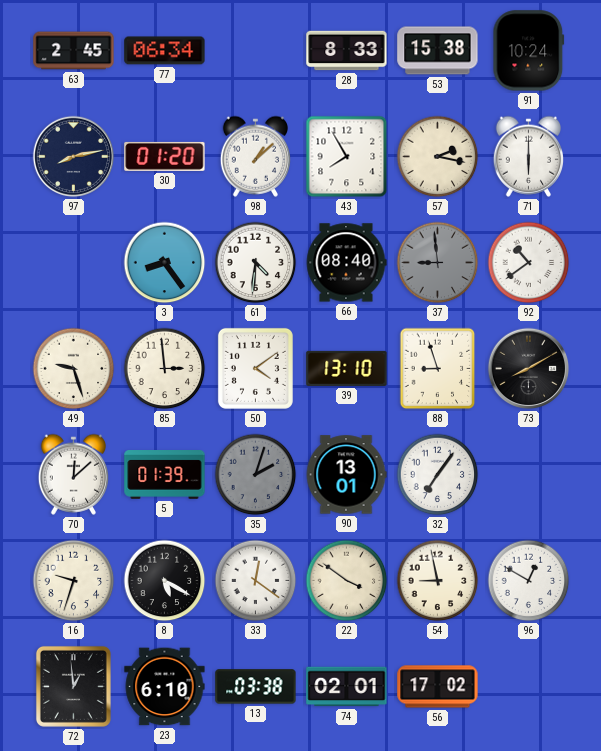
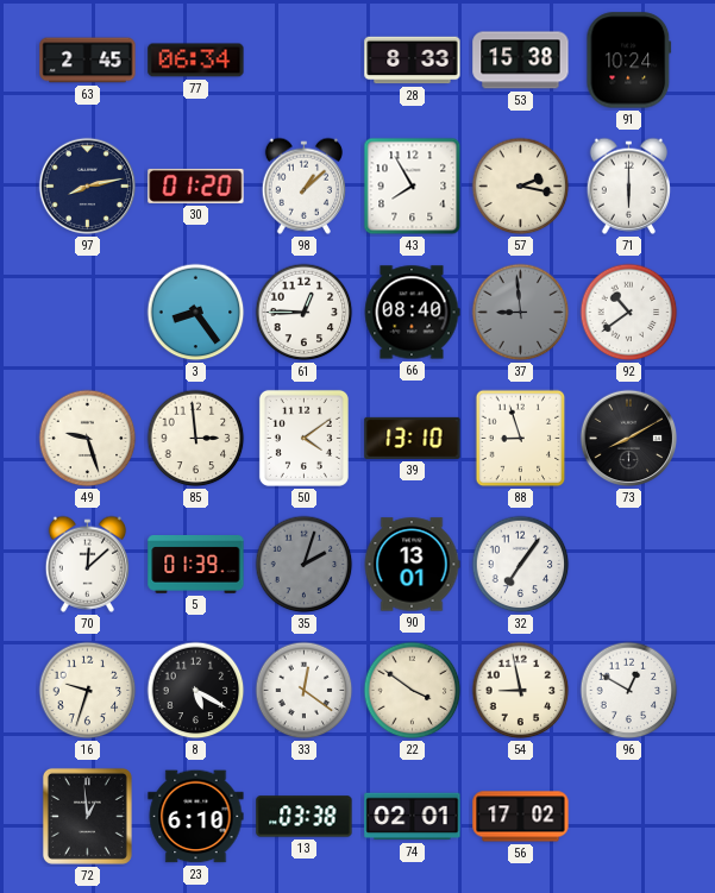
61: 4:31 -> 12:45
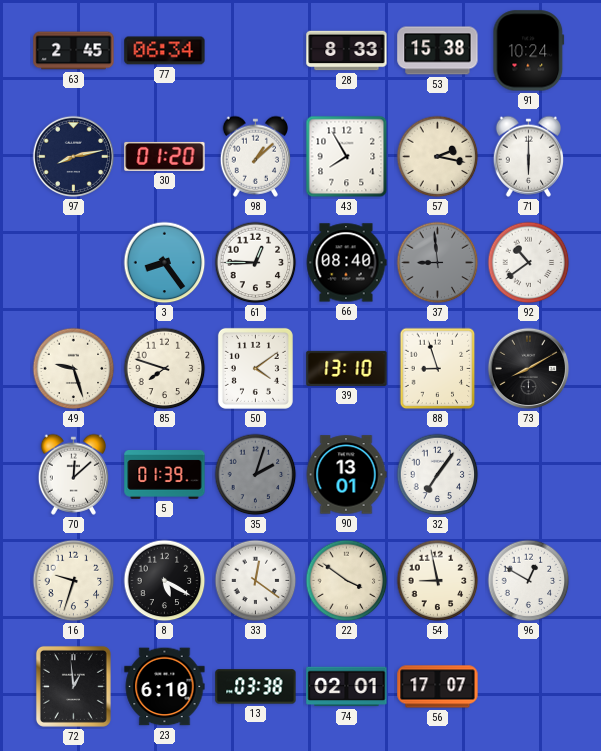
85: 2:59 -> 7:48
56: 17:02 -> 17:07
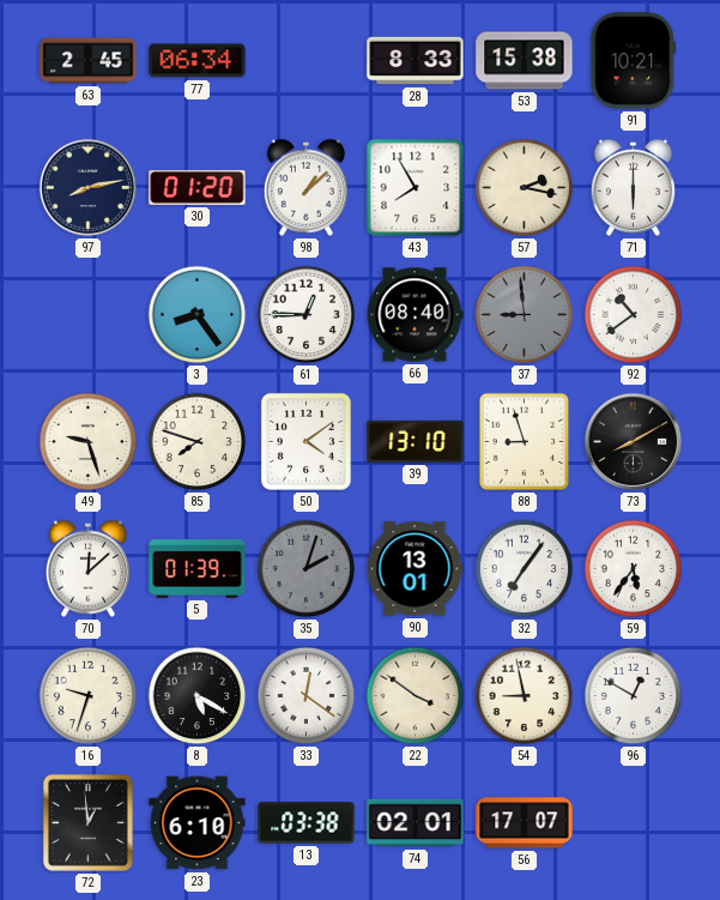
91: 10:24 -> 10:21
59: none -> 5:36
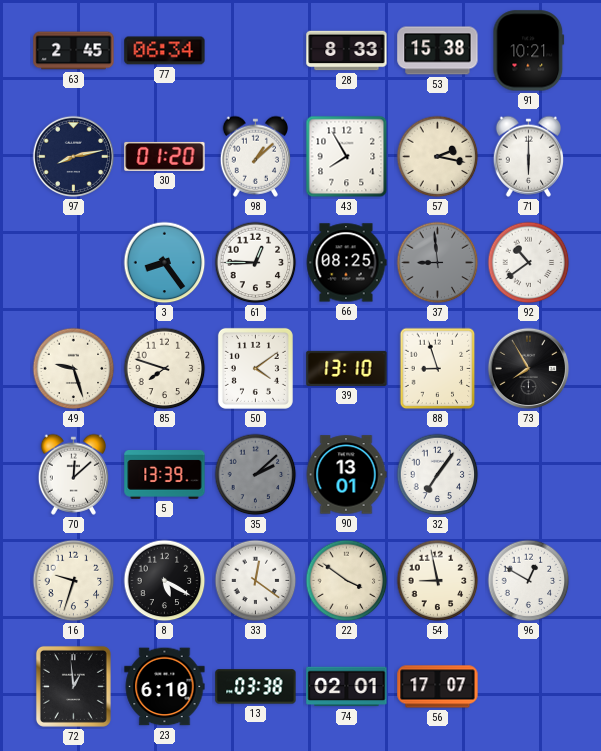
66: 08:40 -> 08:25
73: 8:10 -> 7:55
5: 01:39 -> 13:39
35: 2:03 -> 2:08
59: 5:36 -> none
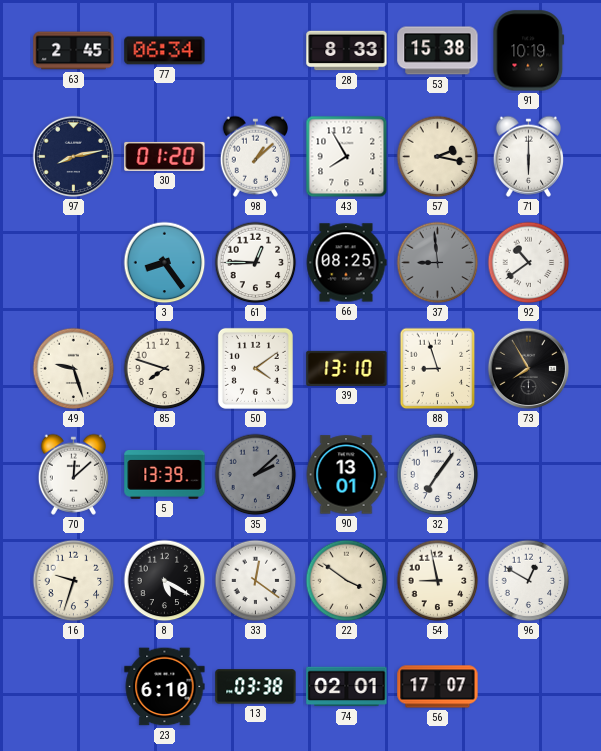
91: 10:21 -> 10:19
72: 12:59 -> none
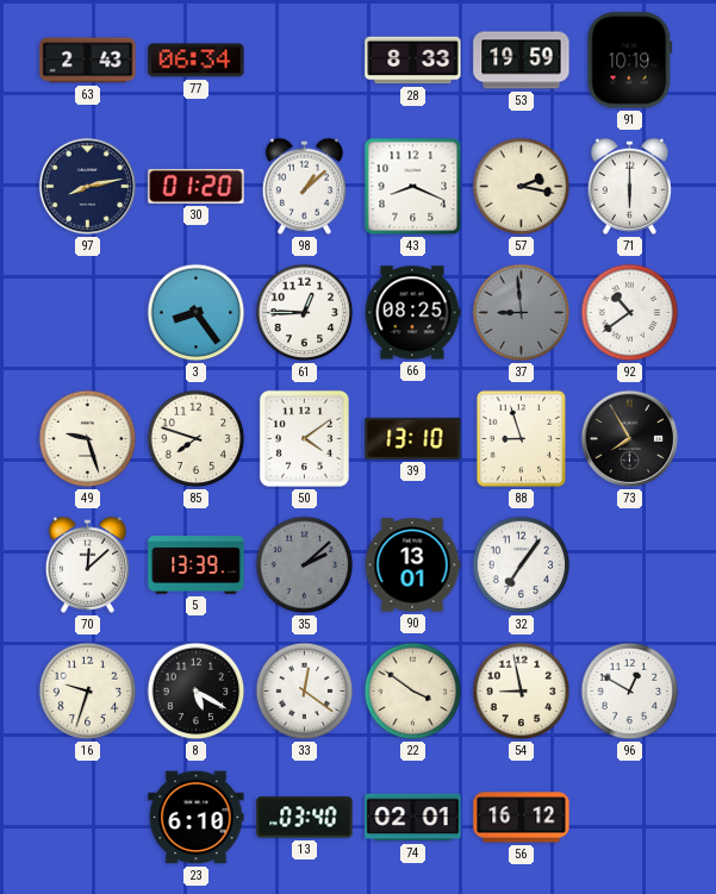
63: 2:45 -> 2:43
53: 15:38 -> 19:59
43: 7:55 -> 8:19
13: 03:38 -> 03:40
56: 17:07 -> 16:12
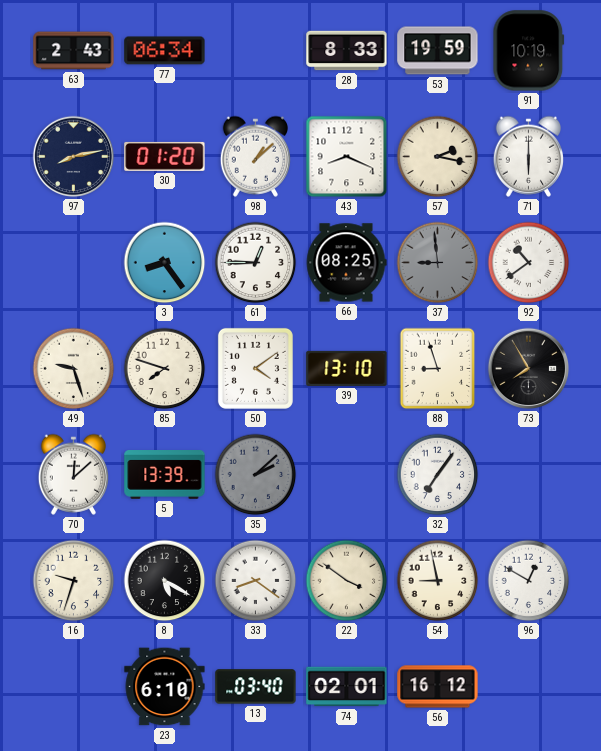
90: 13:01 -> none
33: 12:21 -> 8:21
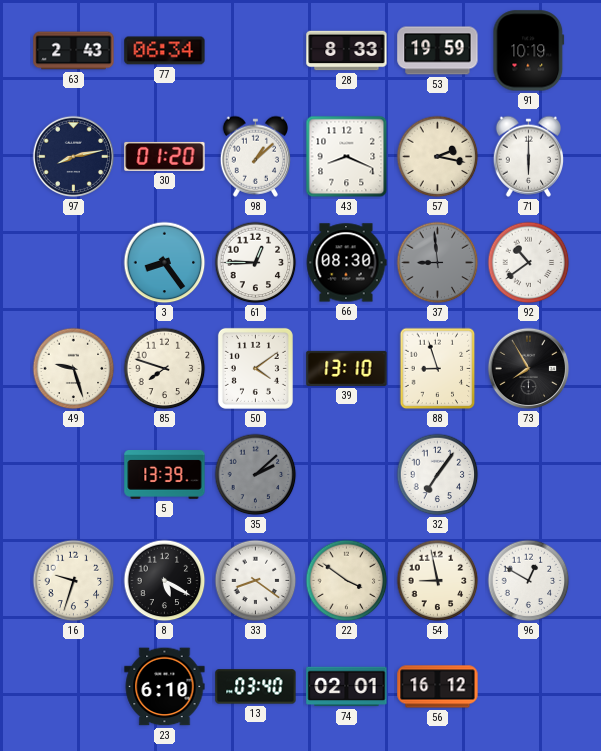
66: 08:25 -> 08:30
70: 12:08 -> none
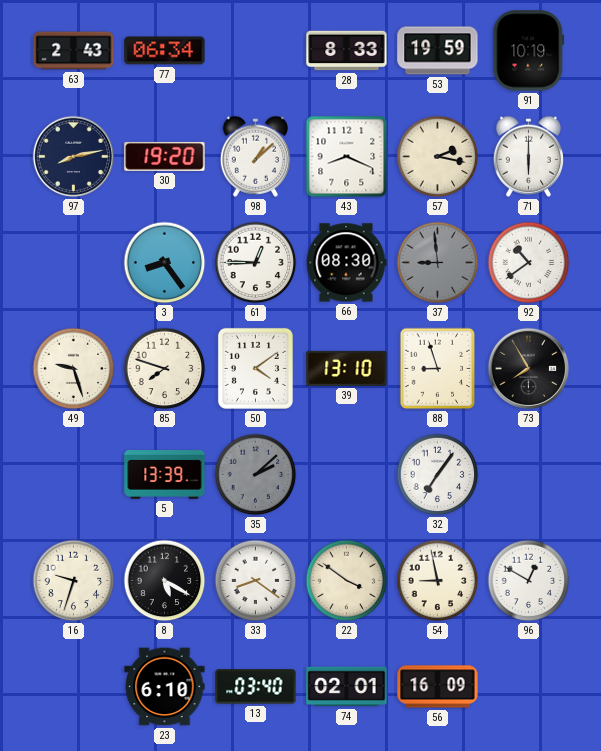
30: 01:20 -> 19:20
56: 16:12 -> 16:09
